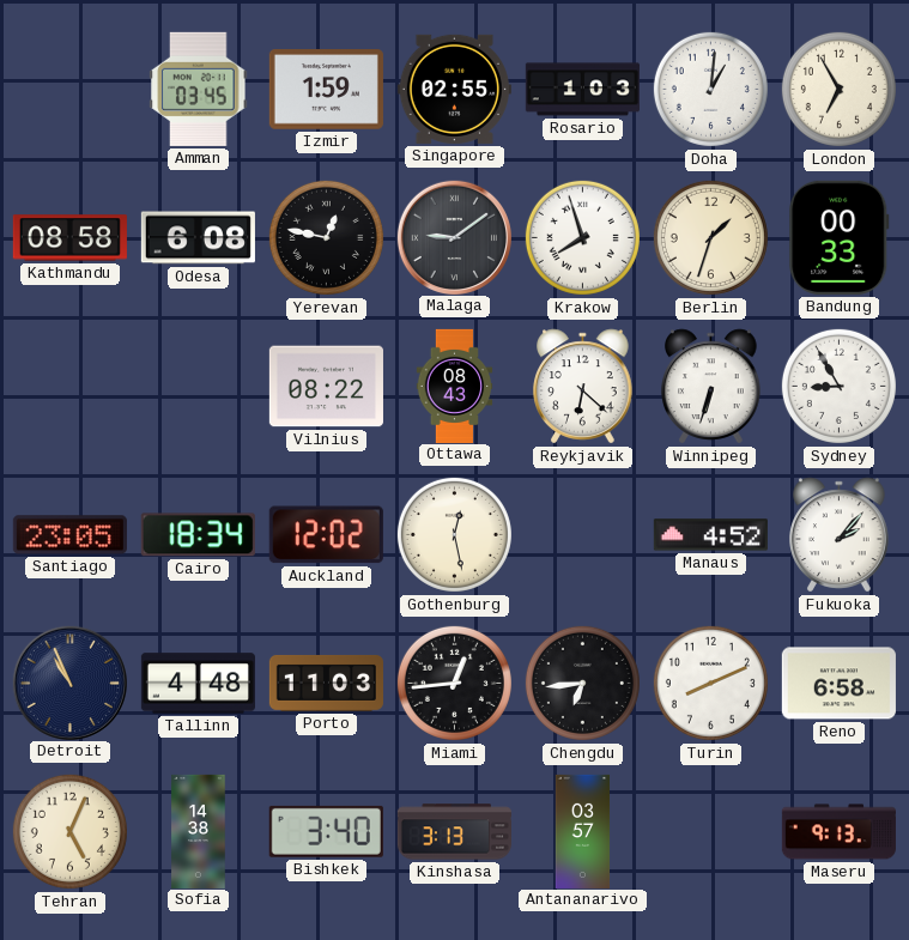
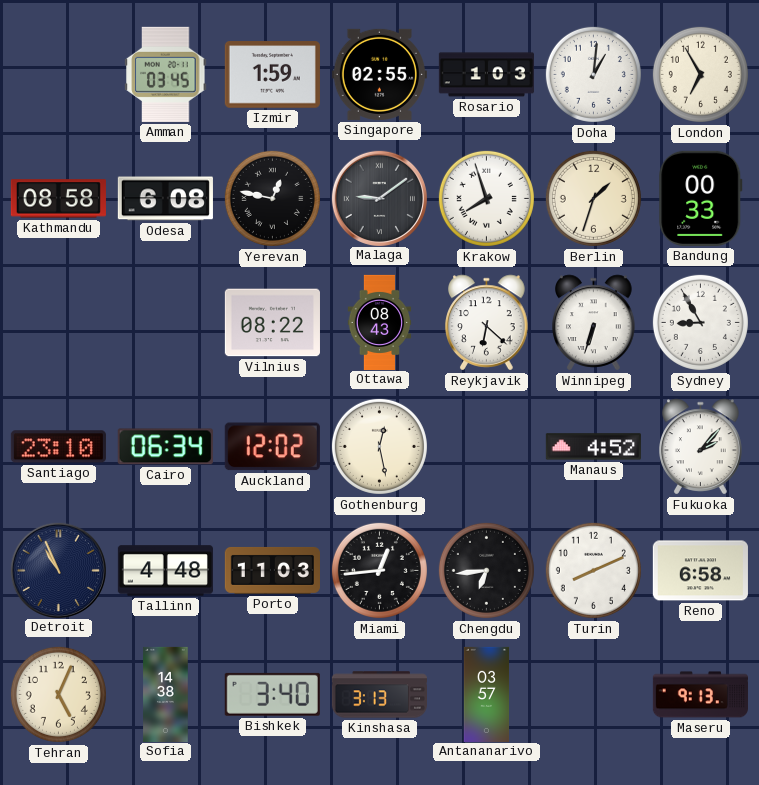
Santiago: 23:05 -> 23:10
Cairo: 18:34 -> 06:34
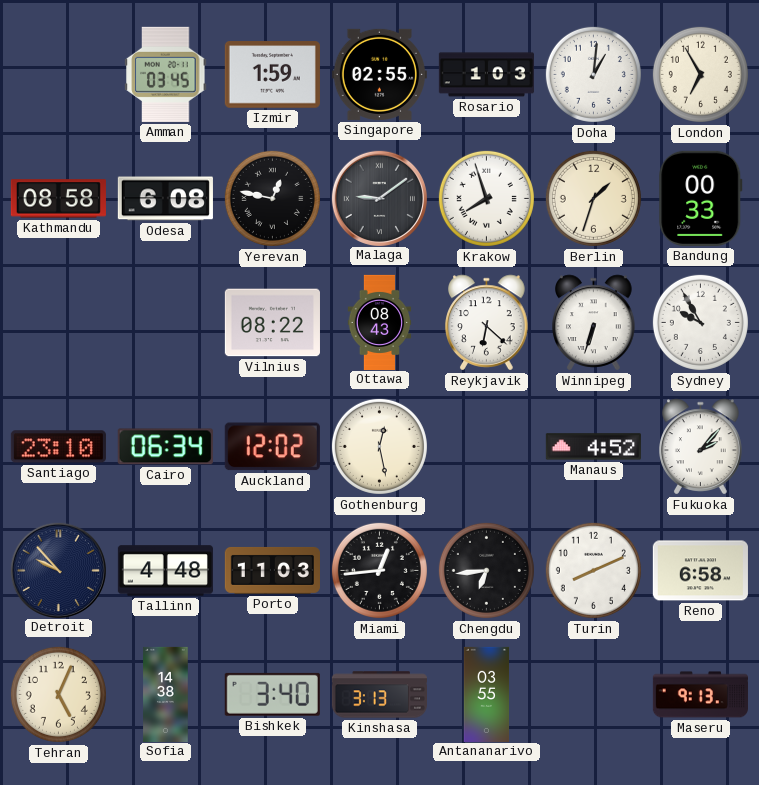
Sydney: 8:55 -> 9:55
Detroit: 10:56 -> 9:53
Antananarivo: 03:57 -> 03:55
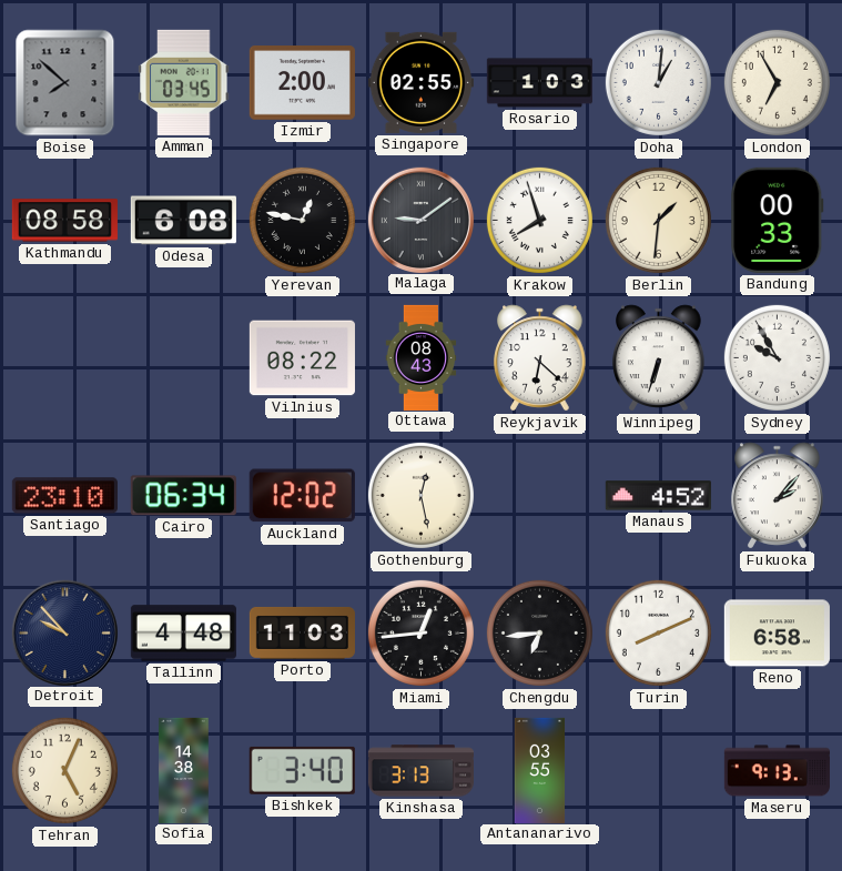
Boise: none -> 7:52
Izmir: 1:59 -> 2:00
Berlin: 1:33 -> 1:31
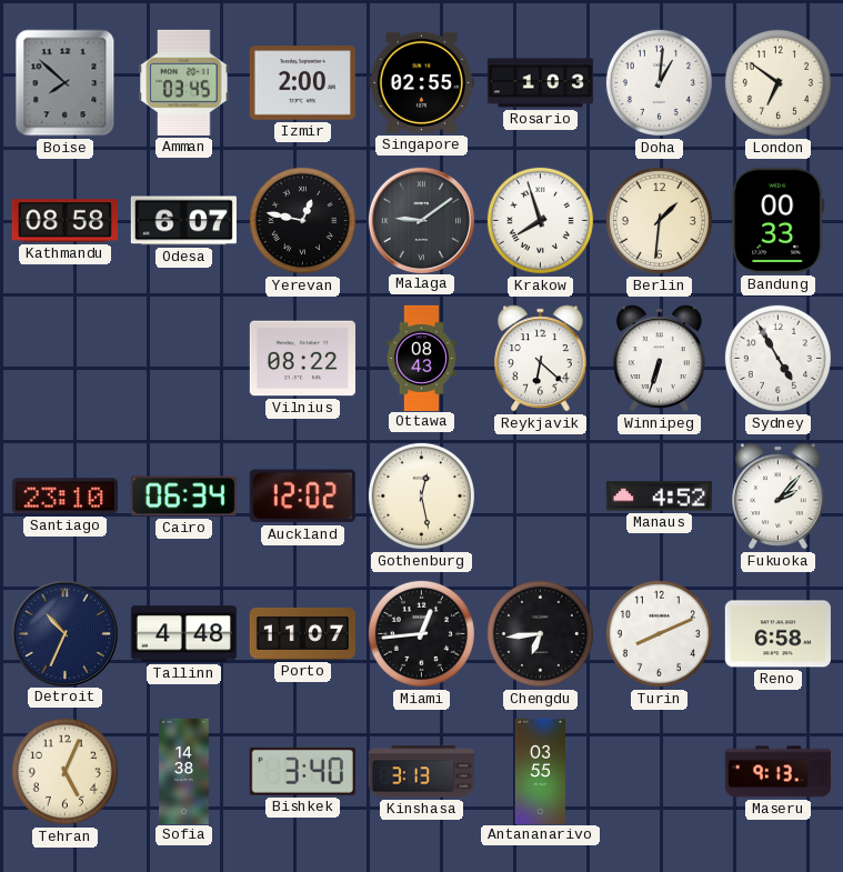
London: 6:55 -> 6:51
Odesa: 6:08 -> 6:07
Sydney: 9:55 -> 4:55
Detroit: 9:53 -> 10:34
Porto: 11:03 -> 11:07
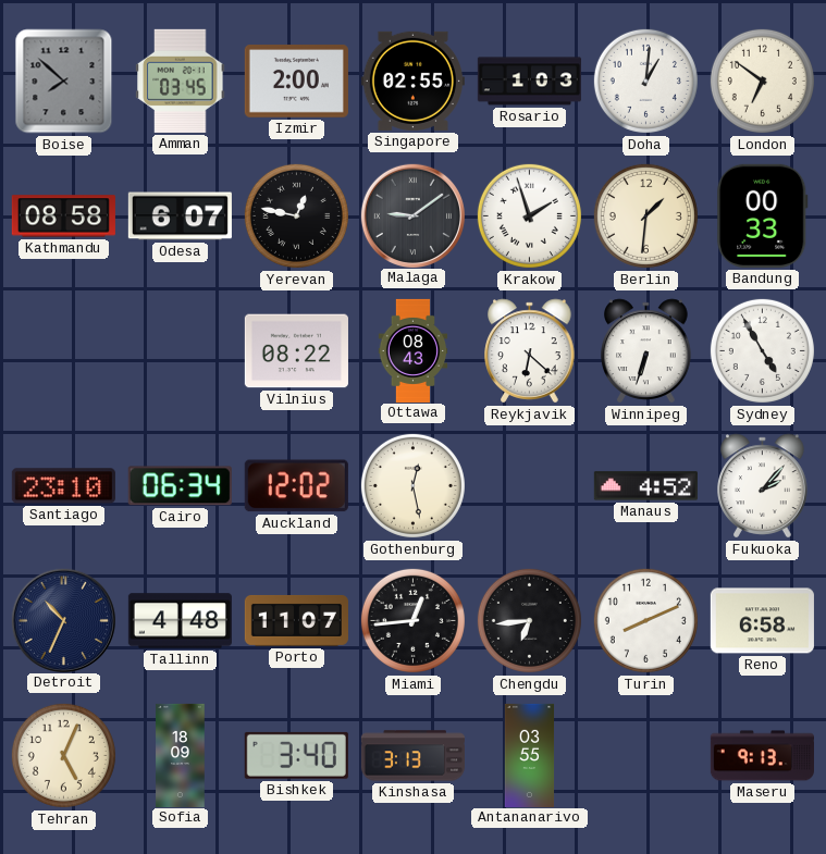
Krakow: 7:57 -> 1:57
Sofia: 14:38 -> 18:09
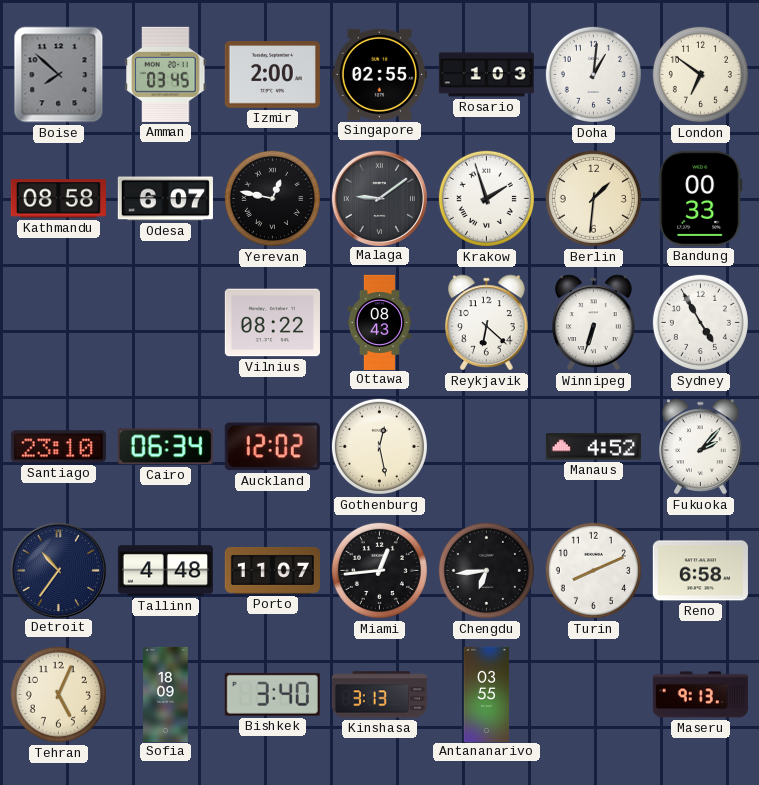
Detroit: 10:34 -> 10:36
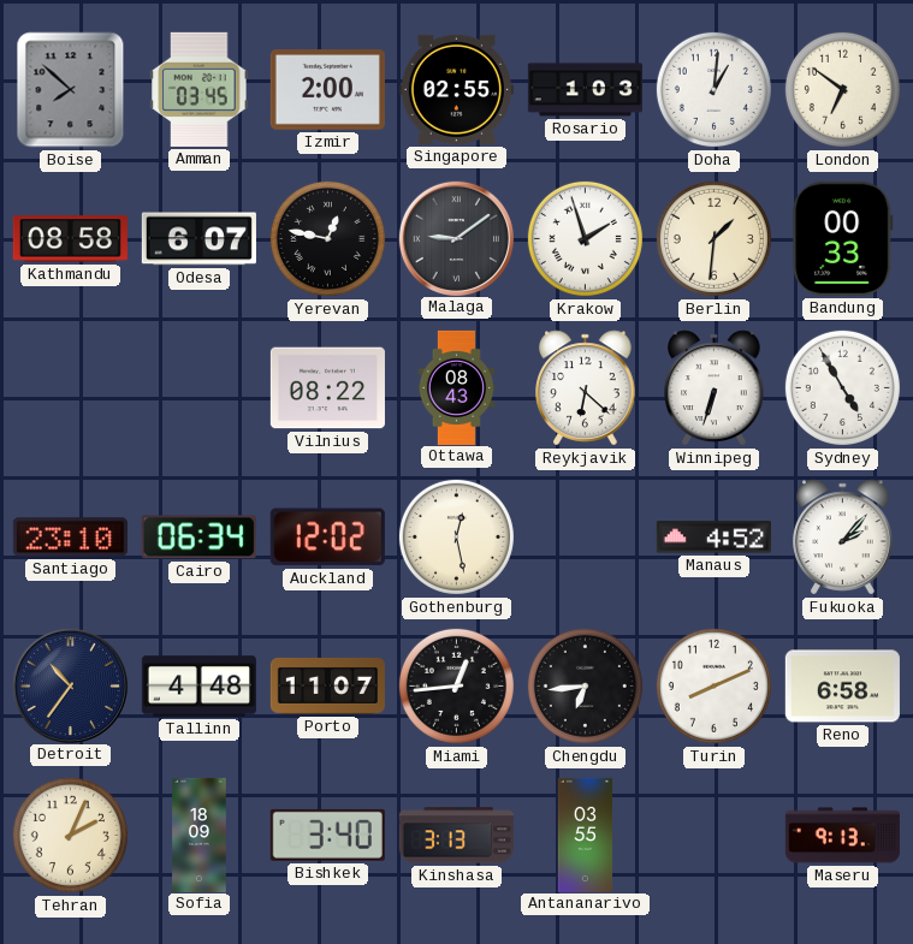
Tehran: 5:04 -> 2:04
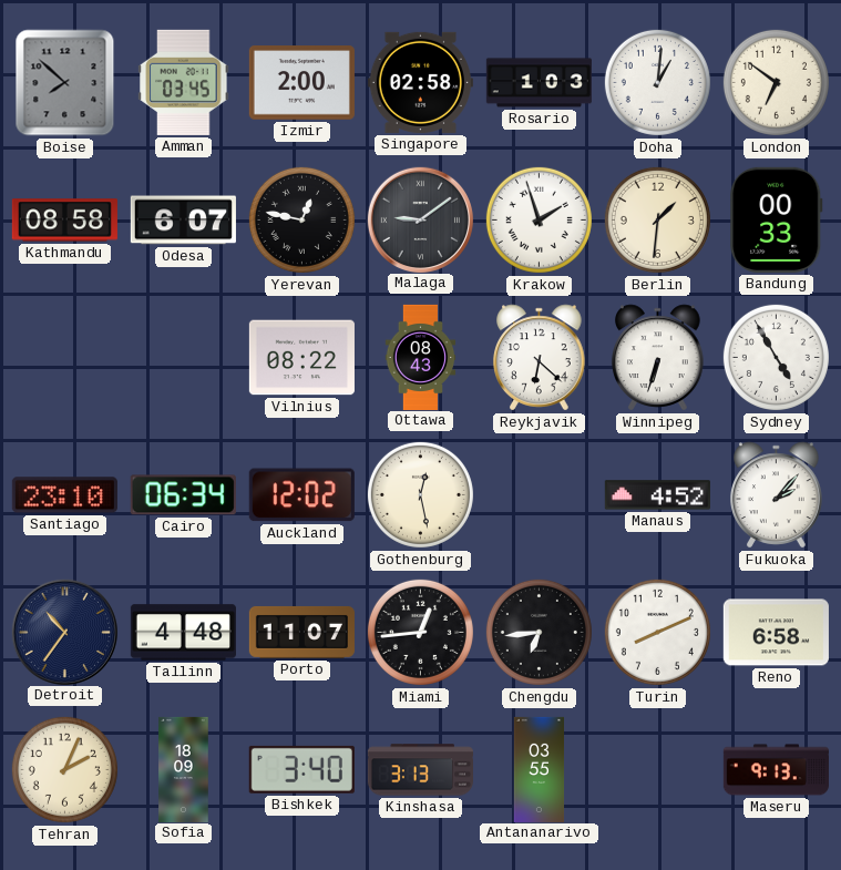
Singapore: 02:55 -> 02:58
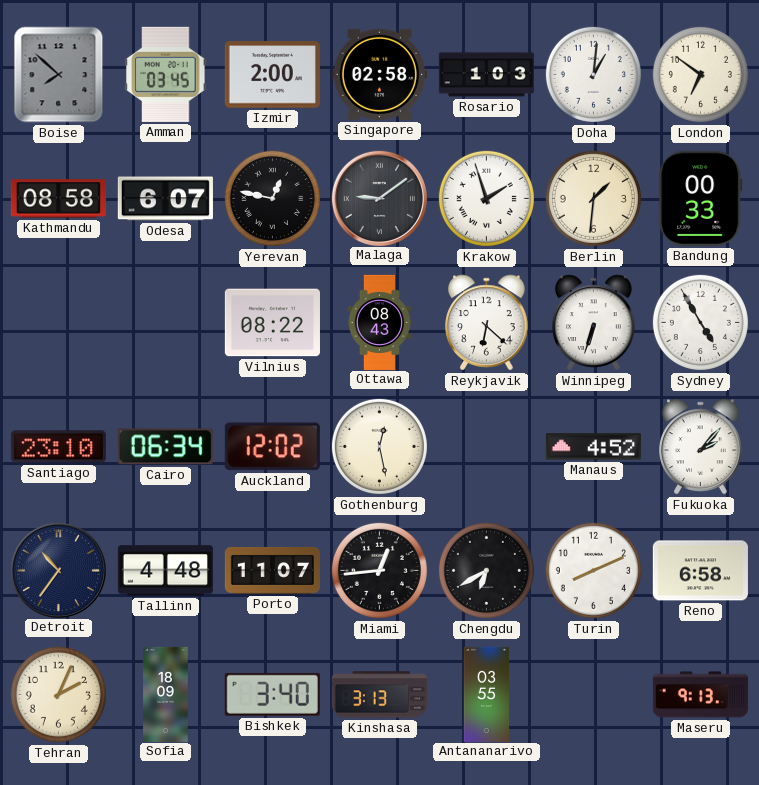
Chengdu: 6:44 -> 6:40
